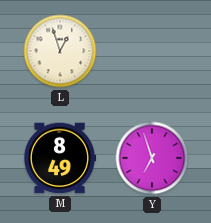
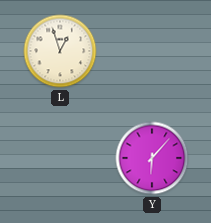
M: 8:49 -> none
Y: 6:57 -> 6:07
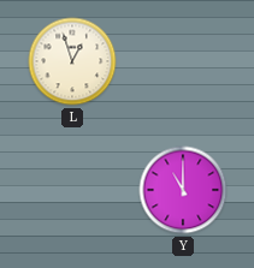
Y: 6:07 -> 11:00
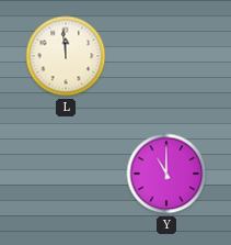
L: 12:57 -> 11:59
